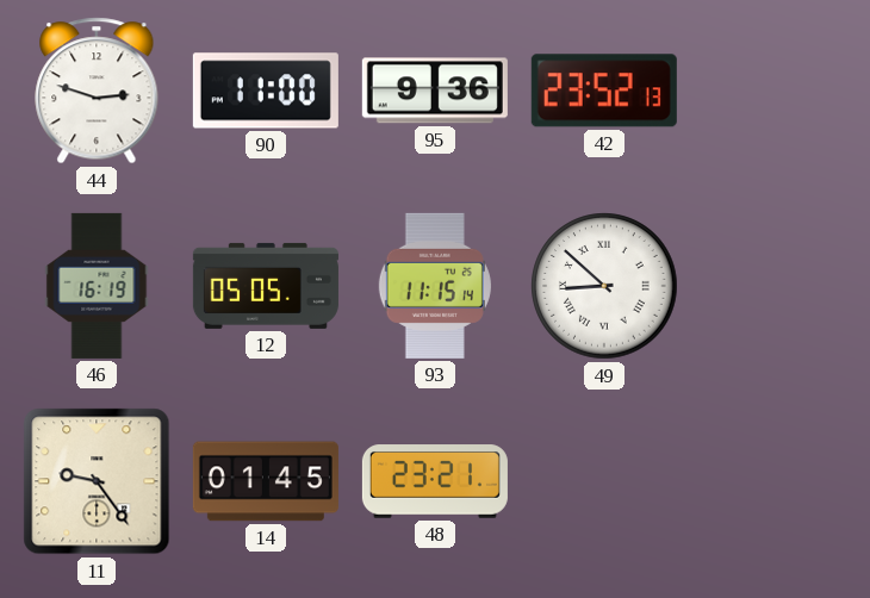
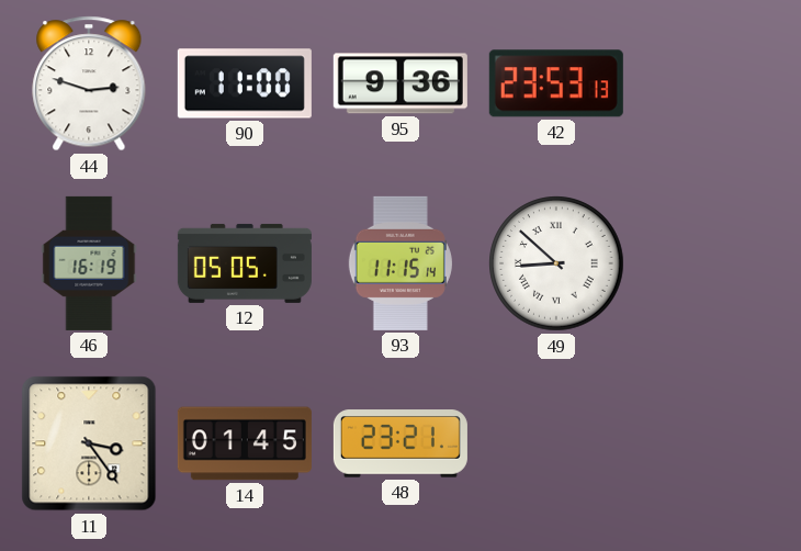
42: 23:52 -> 23:53
11: 9:24 -> 3:24
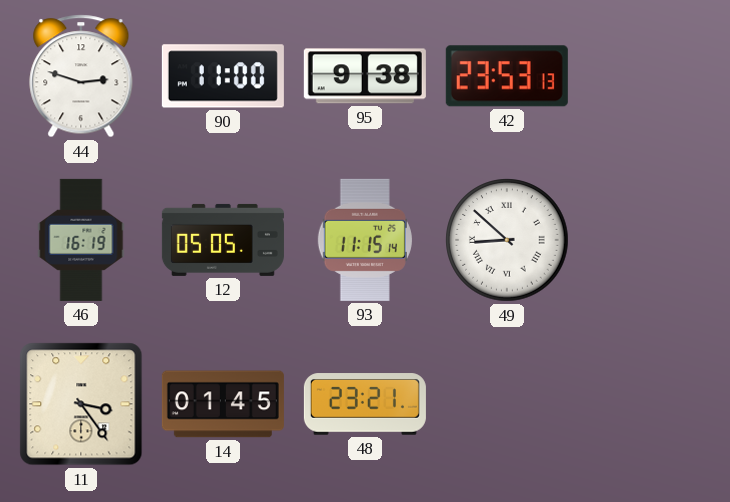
95: 9:36 -> 9:38
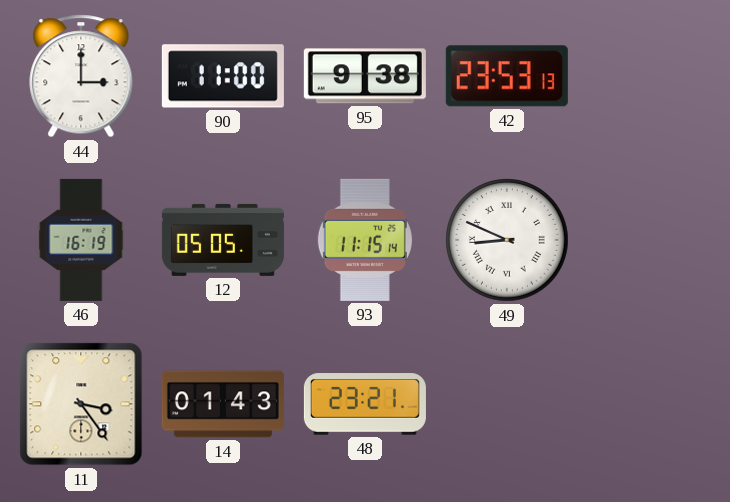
44: 2:48 -> 3:00
49: 8:52 -> 8:49
14: 01:45 -> 01:43
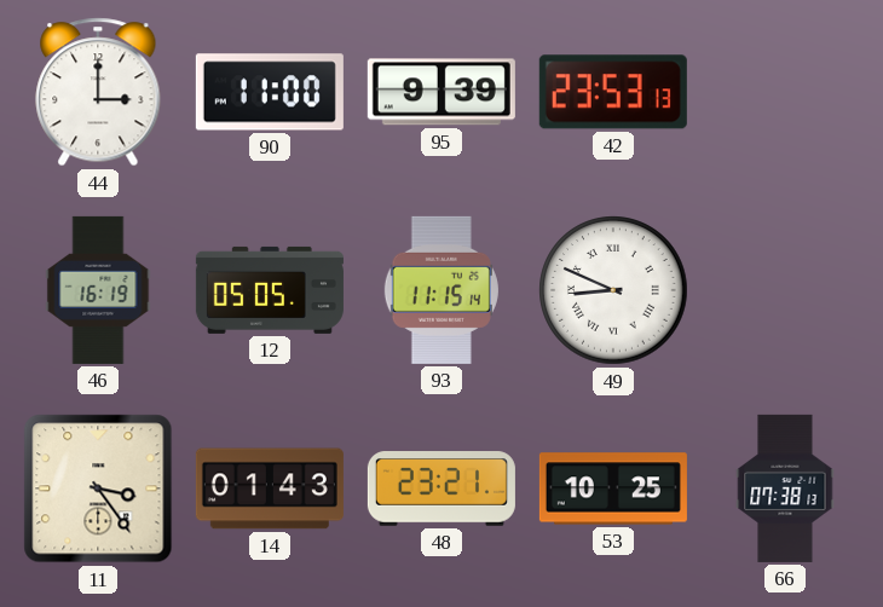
95: 9:38 -> 9:39
53: none -> 10:25
66: none -> 07:38
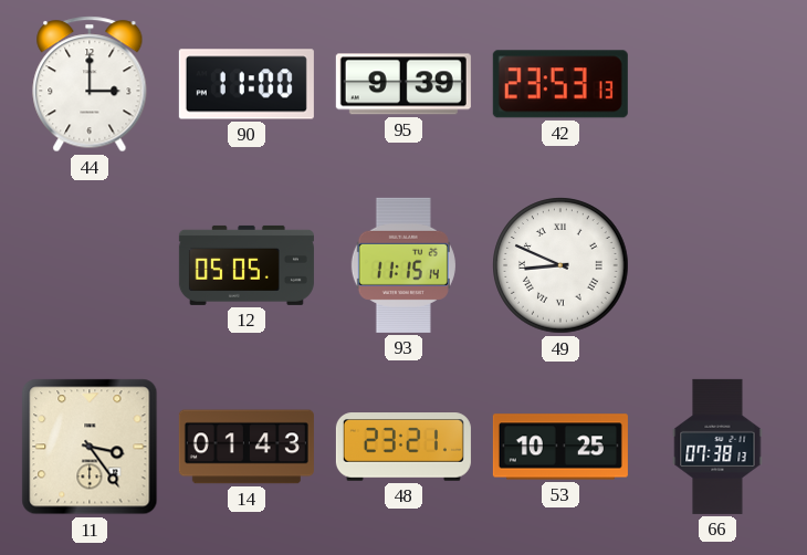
46: 16:19 -> none
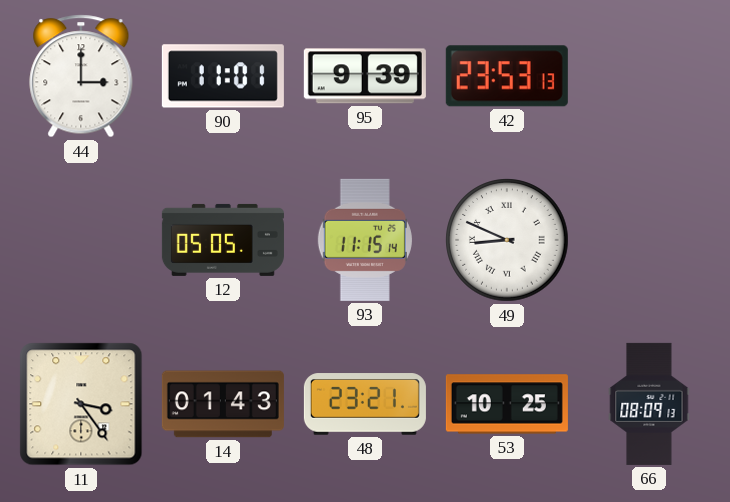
90: 11:00 -> 11:01
66: 07:38 -> 08:09
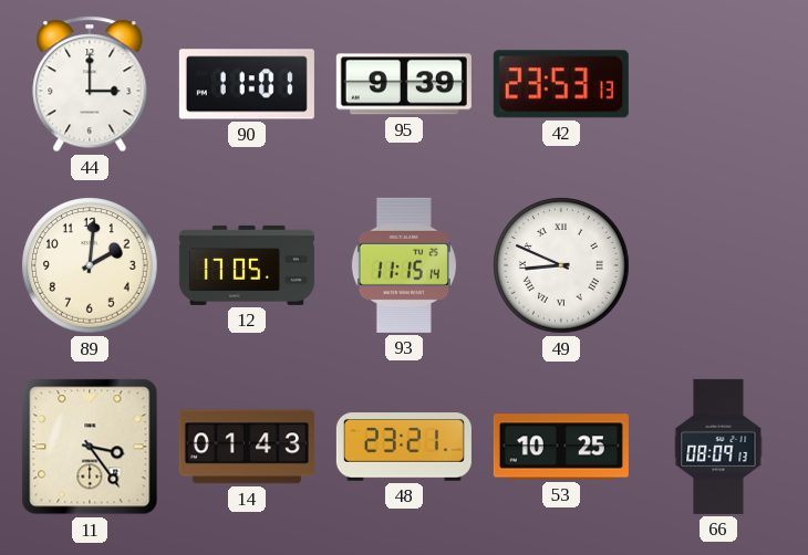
89: none -> 2:01
12: 05:05 -> 17:05
